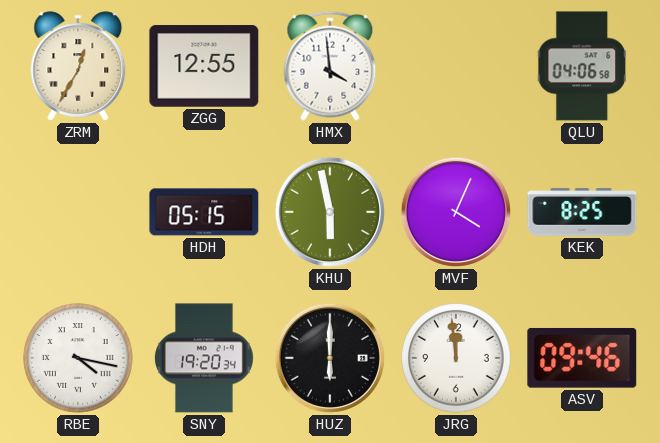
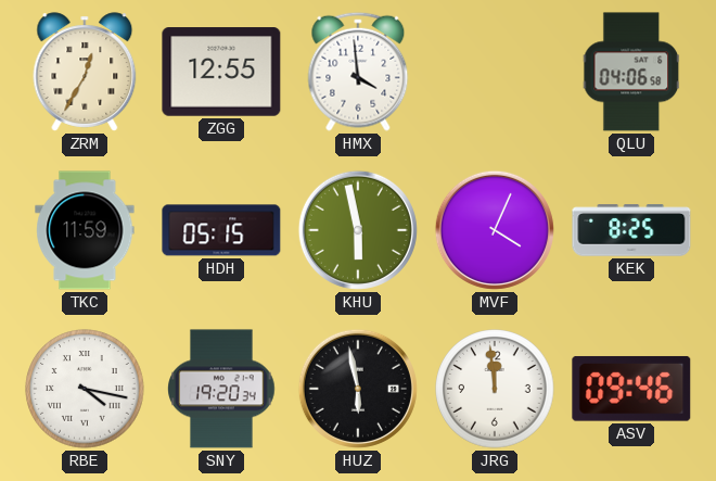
TKC: none -> 11:59
HUZ: 6:00 -> 5:58
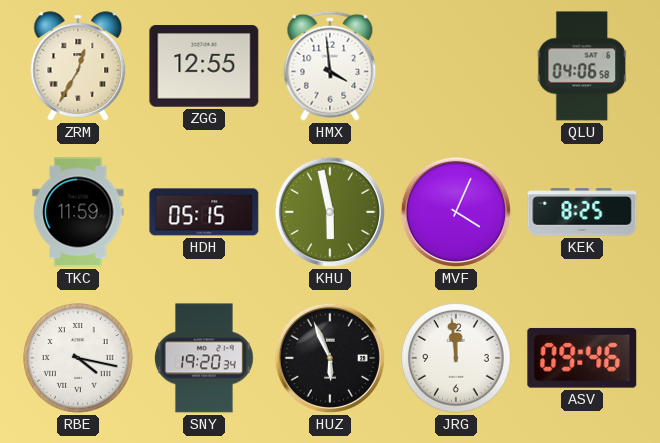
HUZ: 5:58 -> 5:56
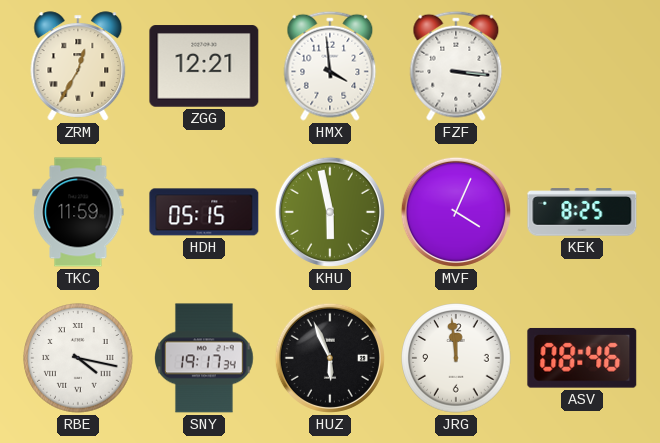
ZGG: 12:55 -> 12:21
FZF: none -> 3:16
QLU: 04:06 -> none
SNY: 19:20 -> 19:17
ASV: 09:46 -> 08:46
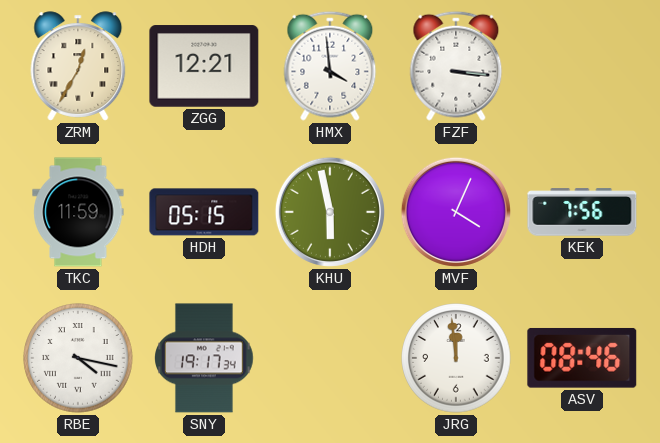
KEK: 8:25 -> 7:56
HUZ: 5:56 -> none
